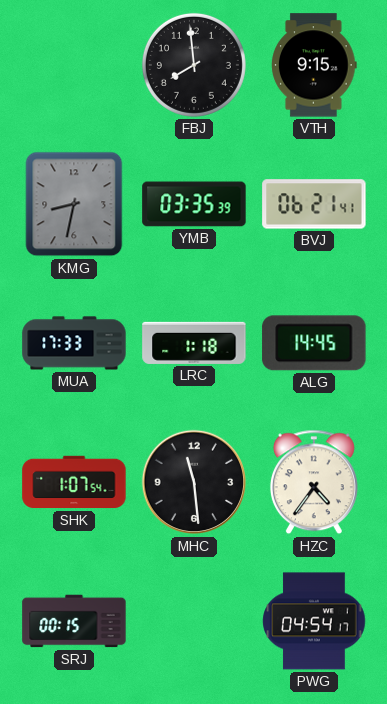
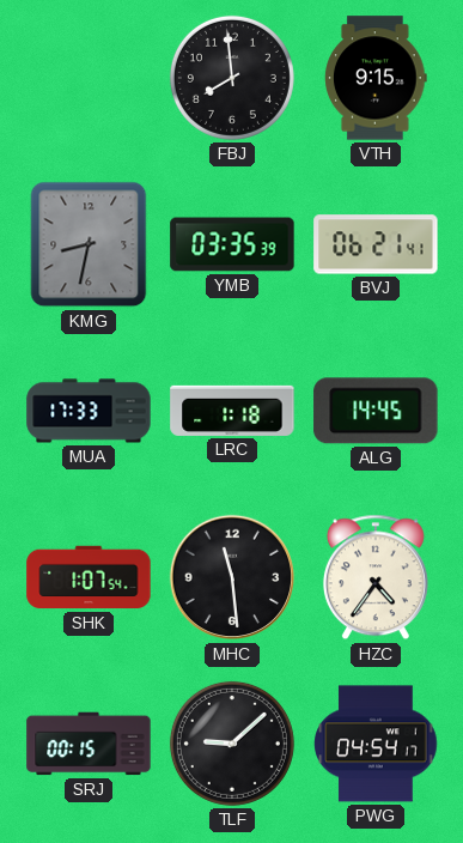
TLF: none -> 9:08
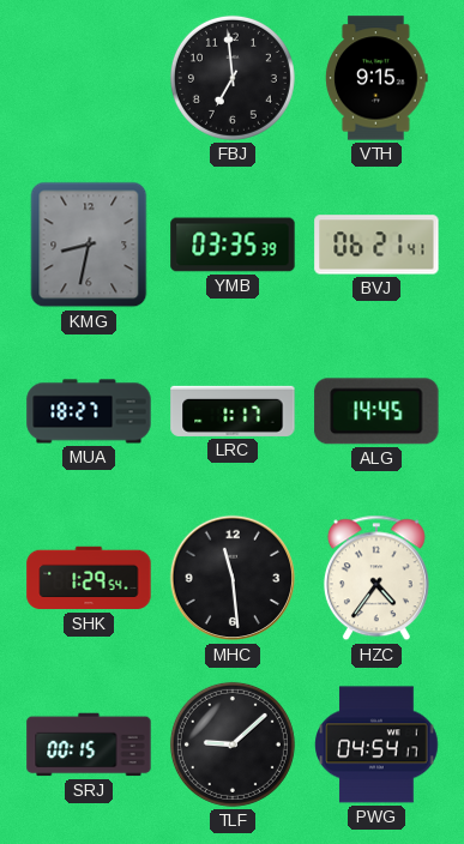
FBJ: 7:59 -> 6:59
MUA: 17:33 -> 18:27
LRC: 1:18 -> 1:17
SHK: 1:07 -> 1:29
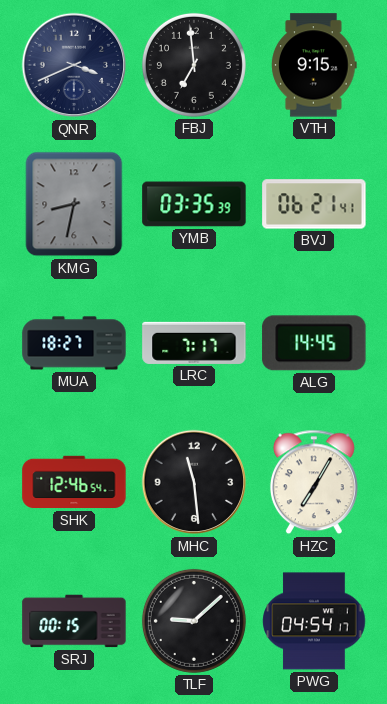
QNR: none -> 3:41
LRC: 1:17 -> 7:17
SHK: 1:29 -> 12:46
HZC: 4:36 -> 7:05
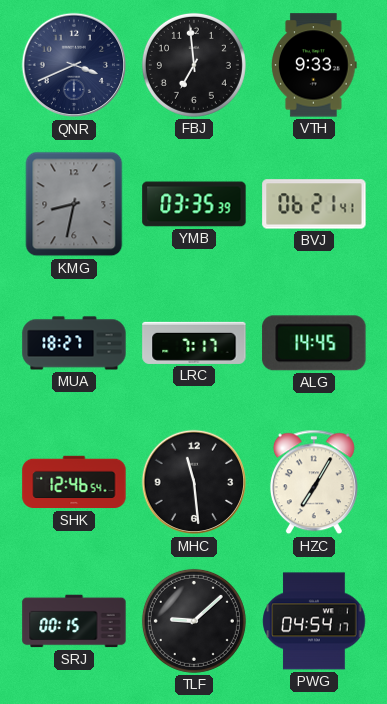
VTH: 9:15 -> 9:33
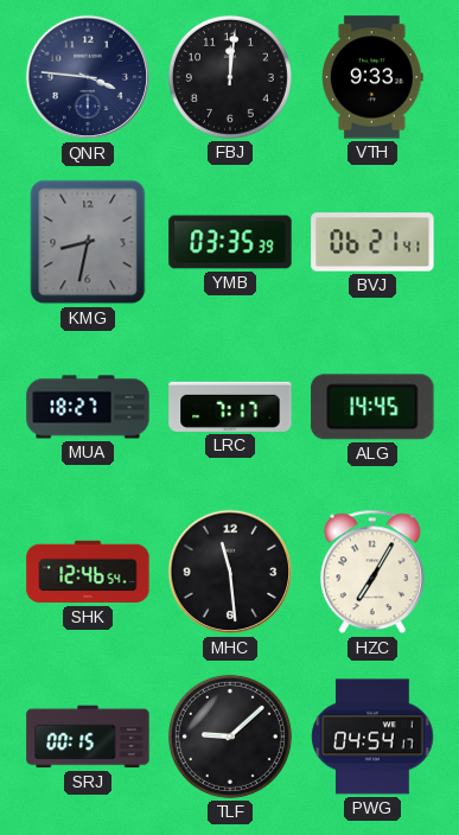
QNR: 3:41 -> 3:46
FBJ: 6:59 -> 12:01
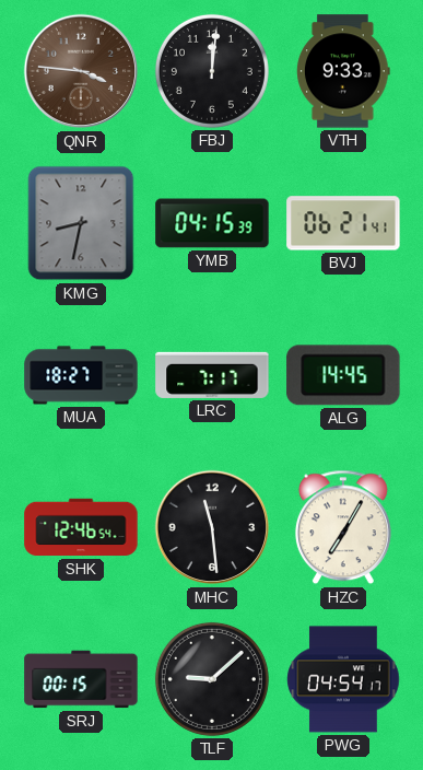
QNR dial: navy -> brown
YMB: 03:35 -> 04:15
